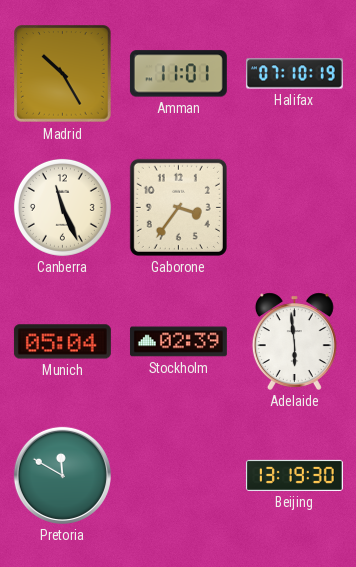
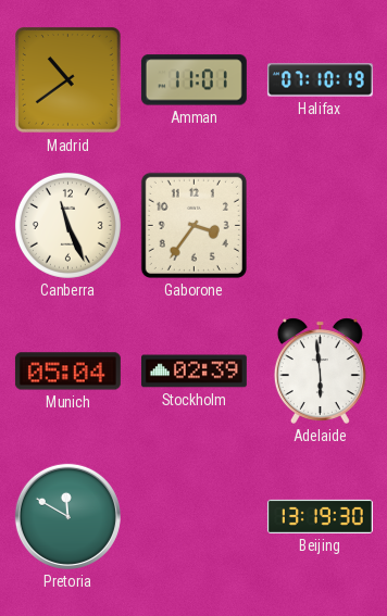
Madrid: 10:25 -> 10:39
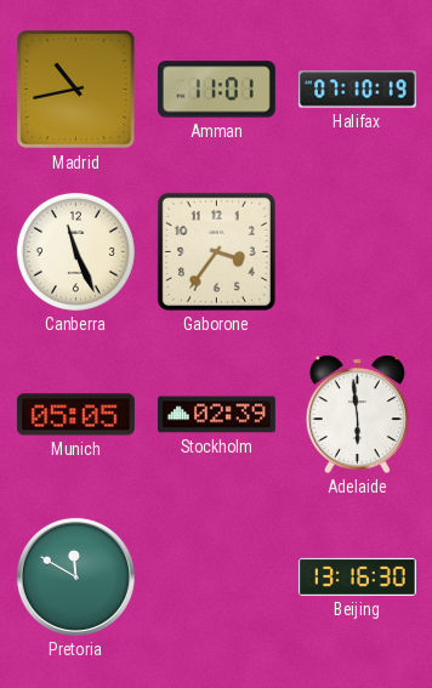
Madrid: 10:39 -> 10:43
Munich: 05:04 -> 05:05
Beijing: 13:19 -> 13:16
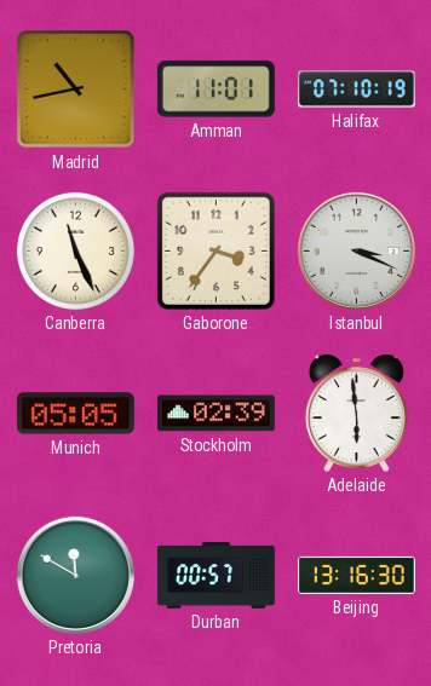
Istanbul: none -> 3:19
Durban: none -> 00:57
